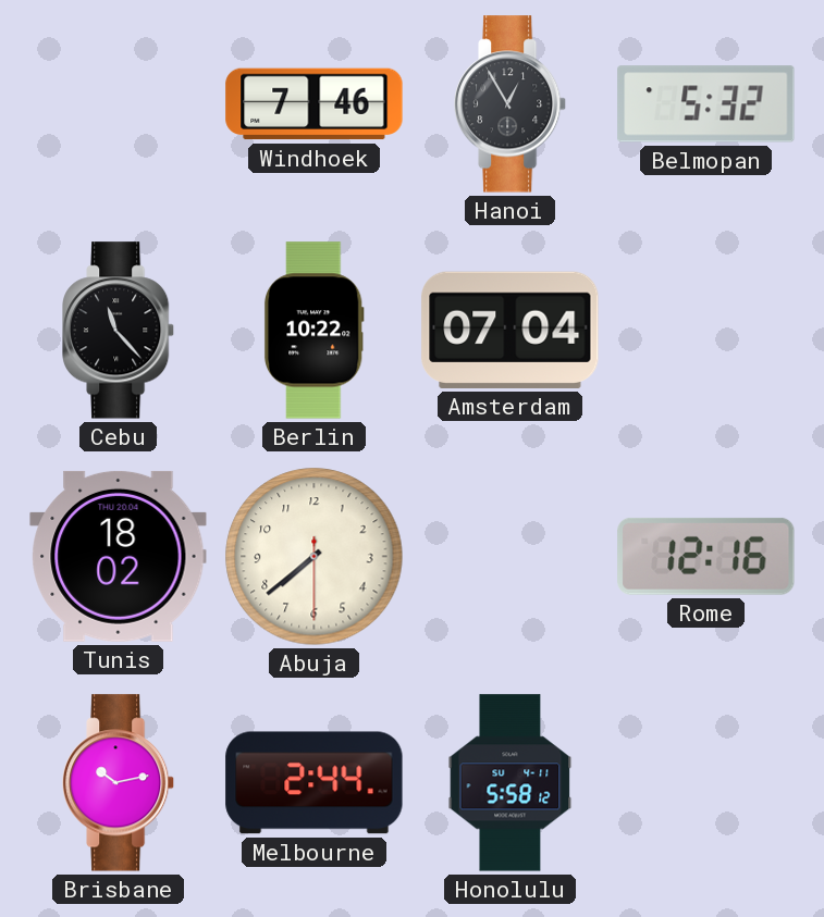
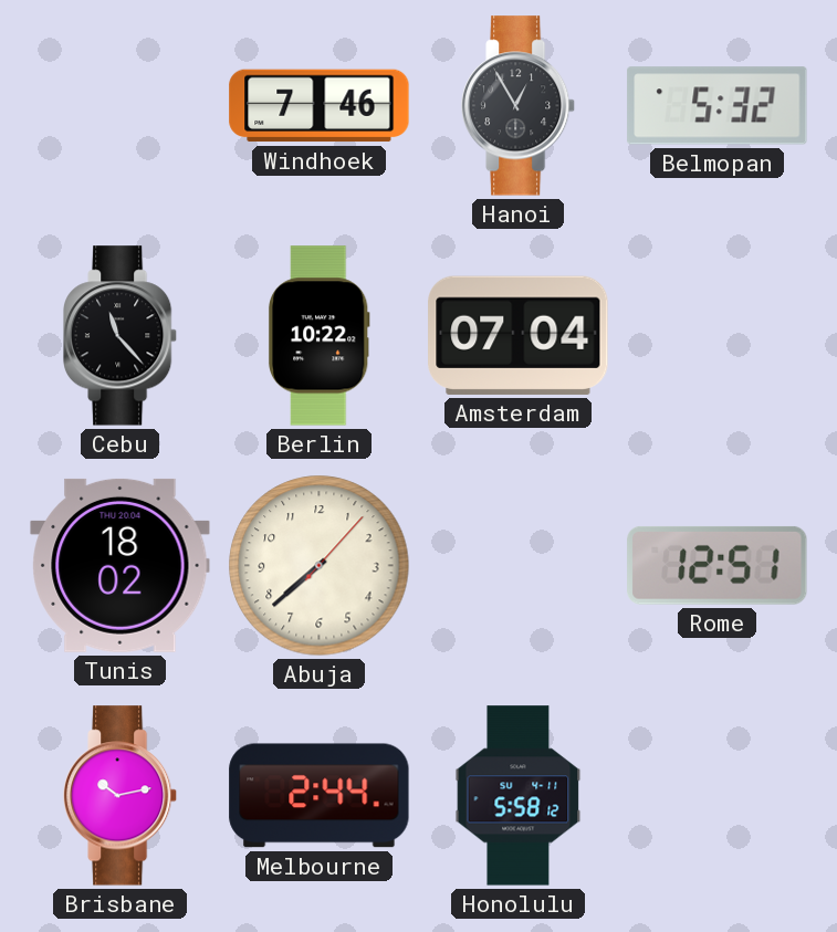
Abuja: 7:38:30 -> 7:38:07
Rome: 12:16 -> 12:51
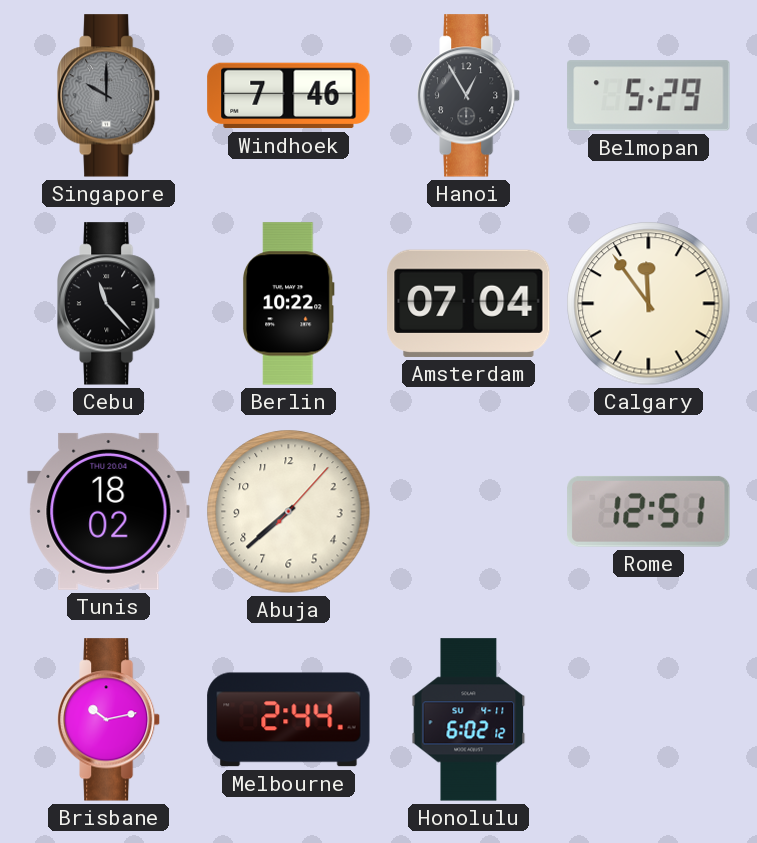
Singapore: none -> 10:00
Belmopan: 5:32 -> 5:29
Calgary: none -> 11:54
Honolulu: 5:58 -> 6:02
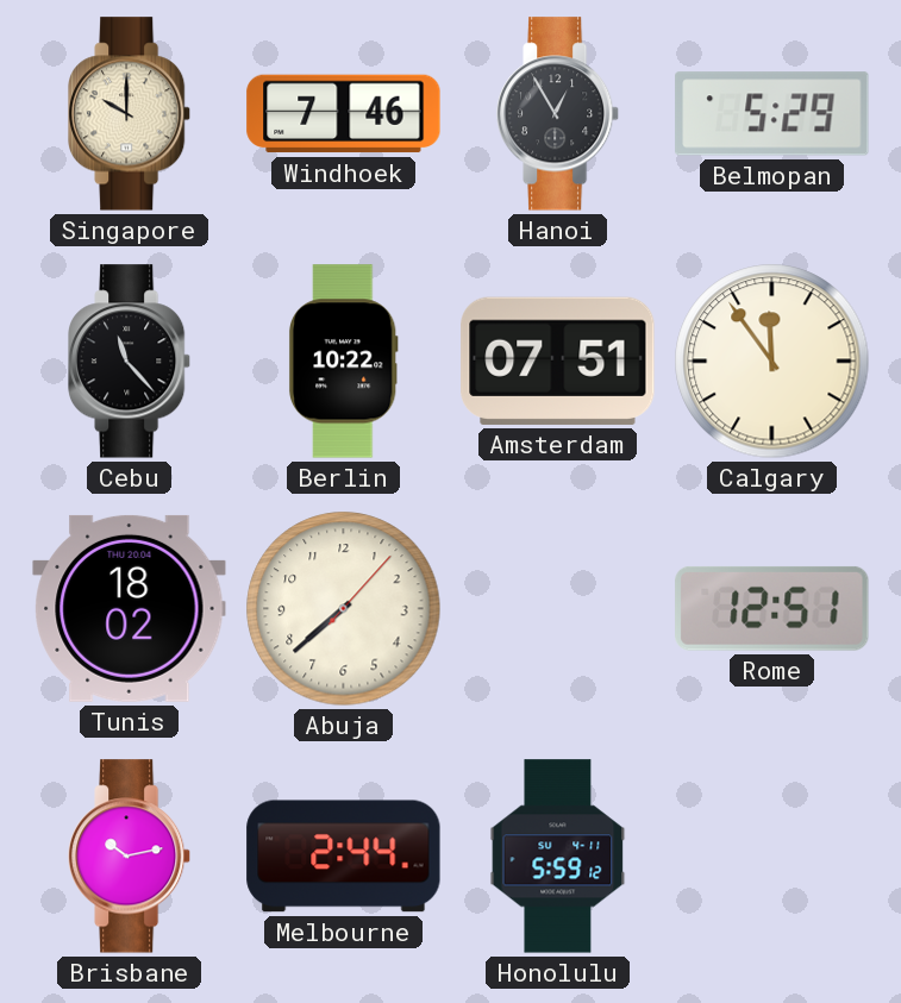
Singapore dial: grey -> cream
Amsterdam: 07:04 -> 07:51
Honolulu: 6:02 -> 5:59
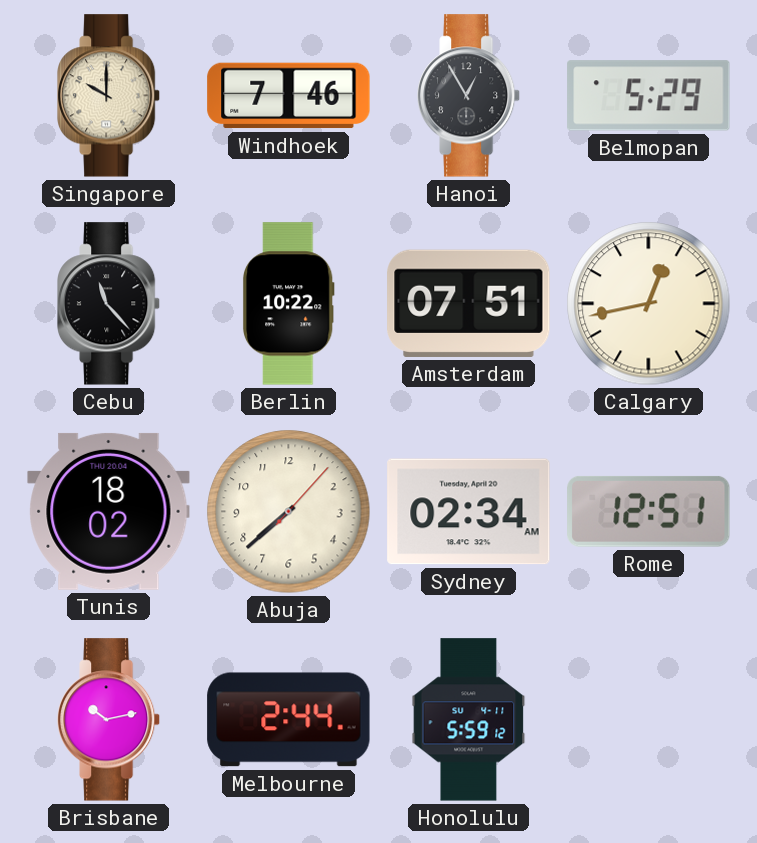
Calgary: 11:54 -> 12:43
Sydney: none -> 02:34
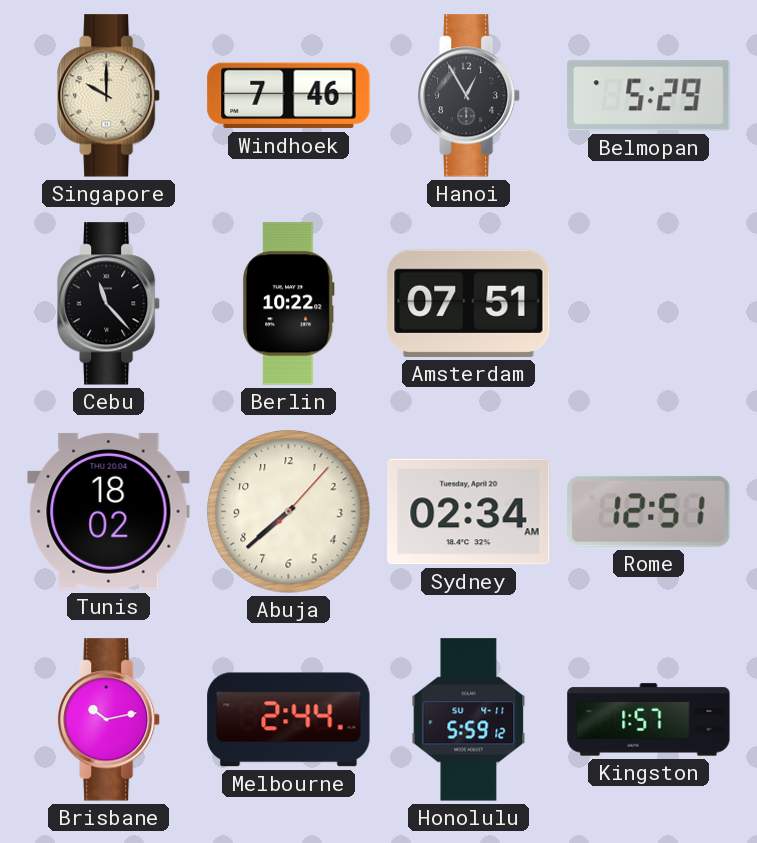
Calgary: 12:43 -> none
Kingston: none -> 1:57
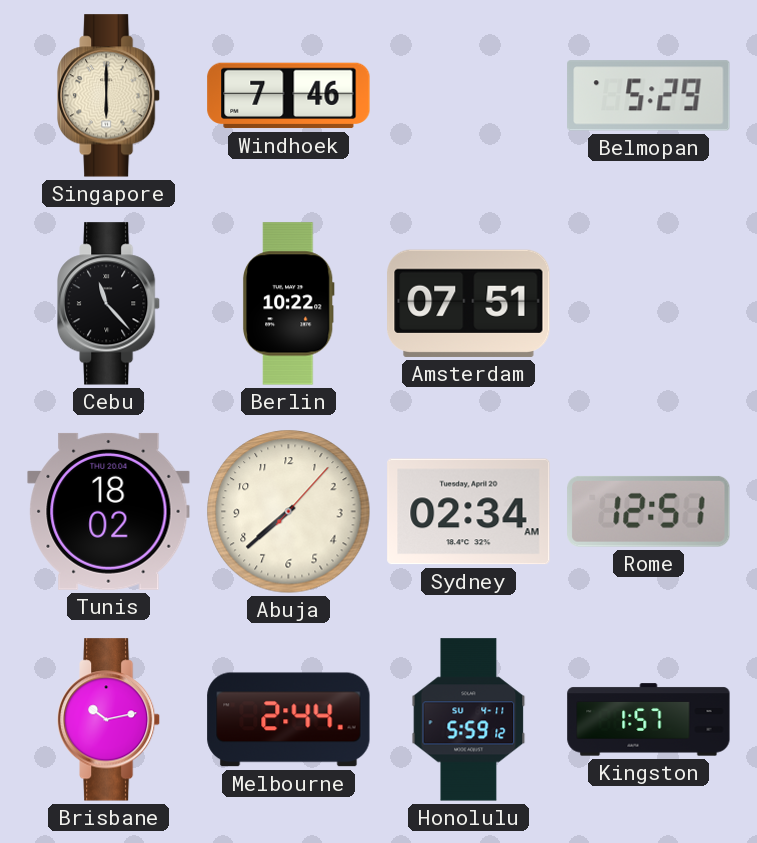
Singapore: 10:00 -> 6:00
Hanoi: 12:55 -> none
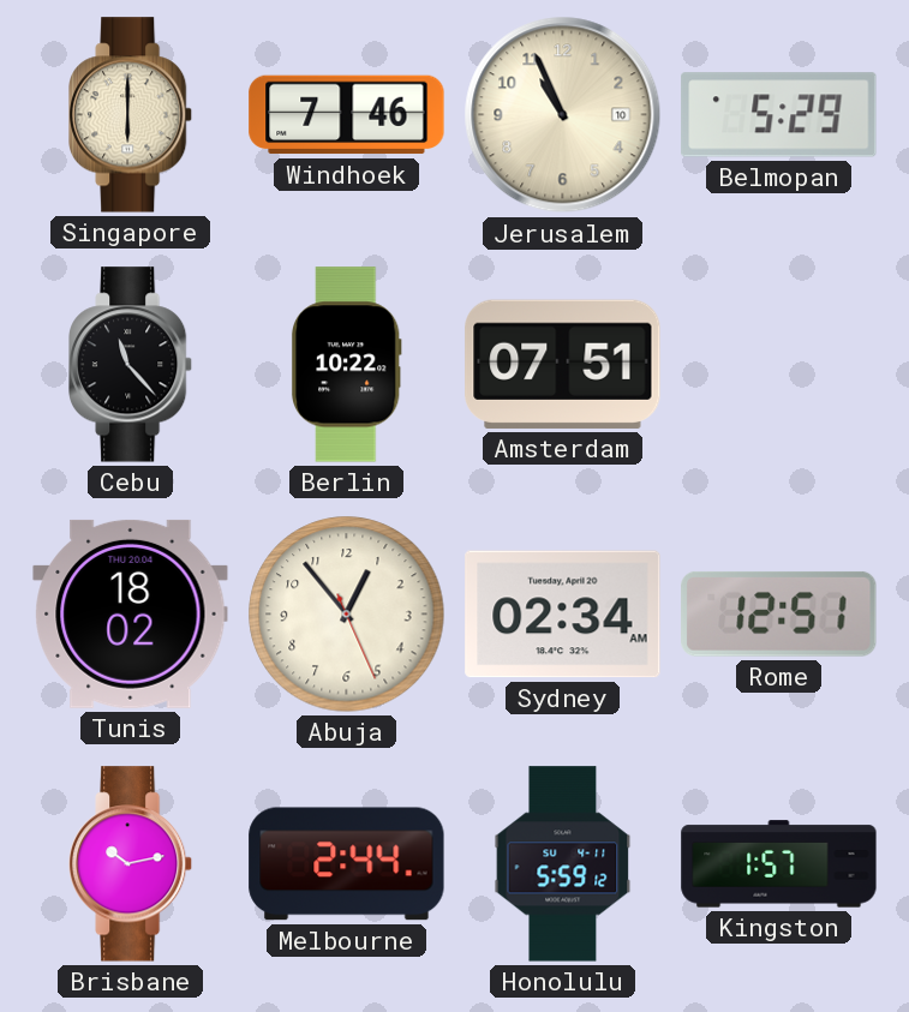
Jerusalem: none -> 10:56
Abuja: 7:38 -> 12:53
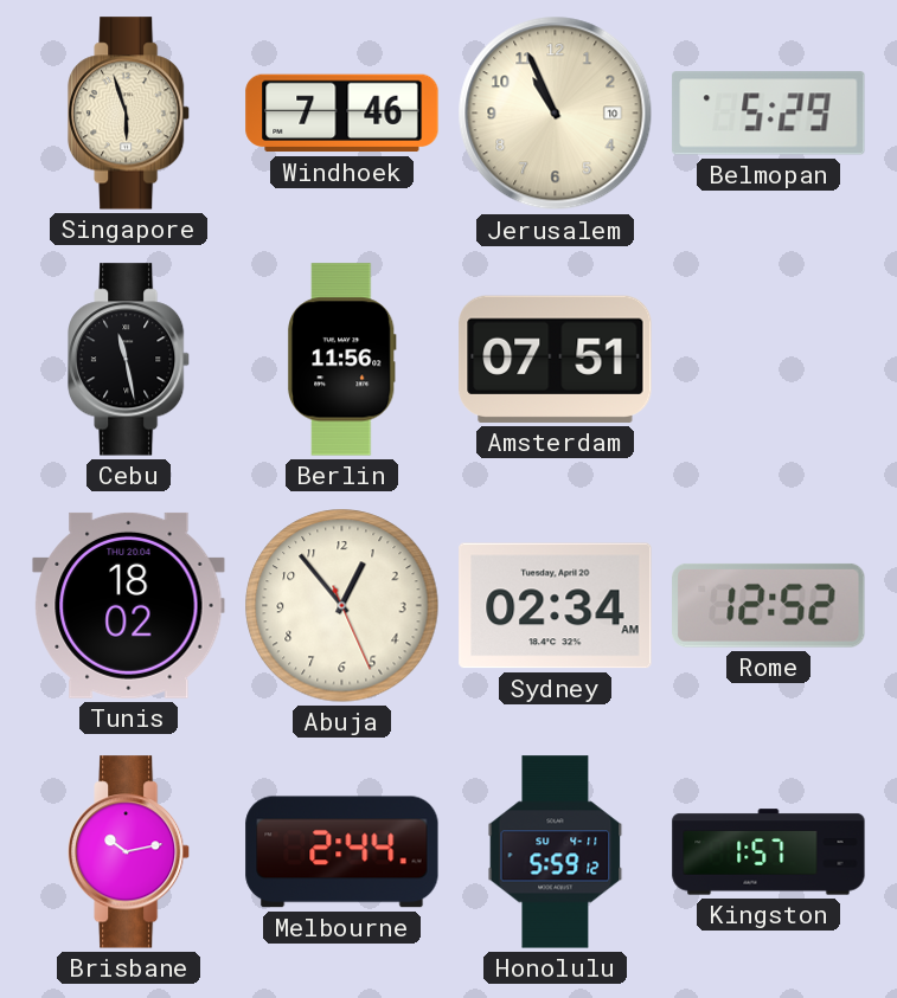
Singapore: 6:00 -> 5:57
Cebu: 11:23 -> 11:28
Berlin: 10:22 -> 11:56
Rome: 12:51 -> 12:52
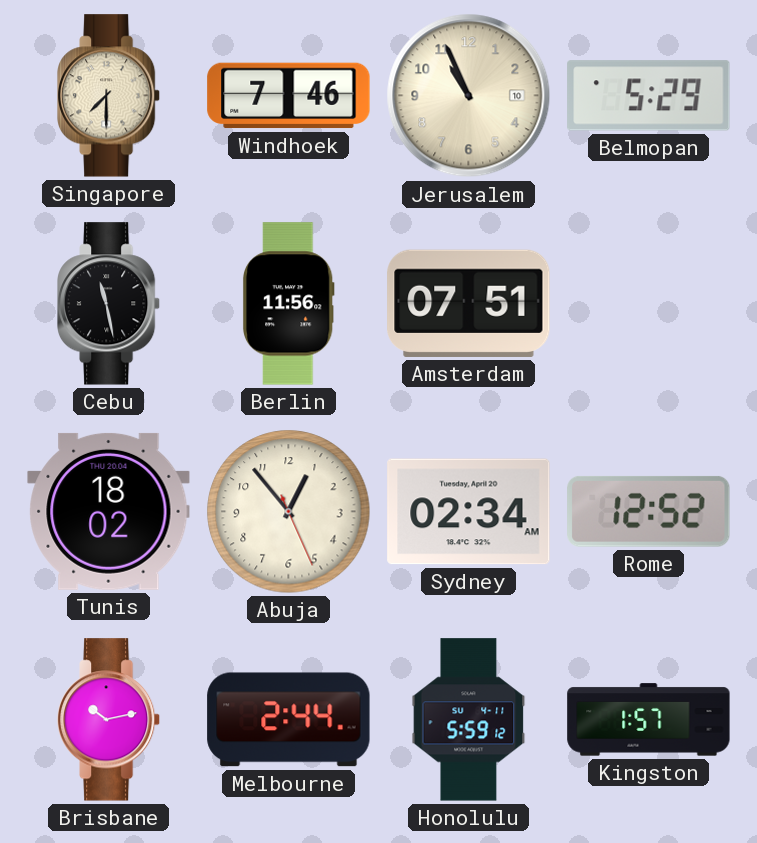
Singapore: 5:57 -> 7:30
